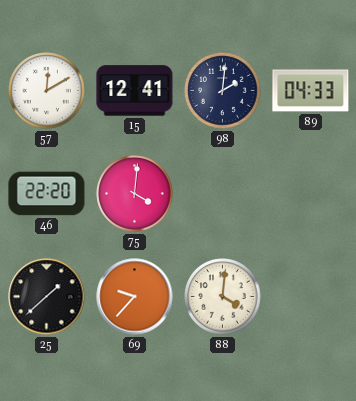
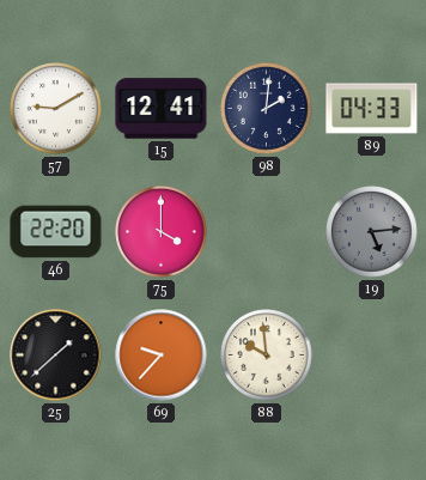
57: 12:10 -> 9:10
75: 4:01 -> 4:00
19: none -> 5:14
88: 4:01 -> 9:59
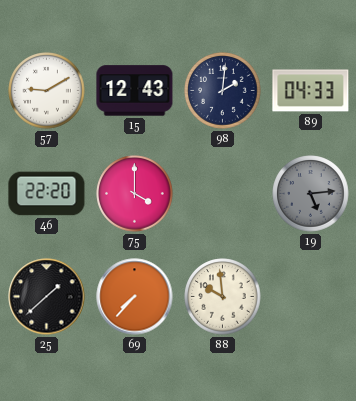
15: 12:41 -> 12:43
69: 9:37 -> 7:37
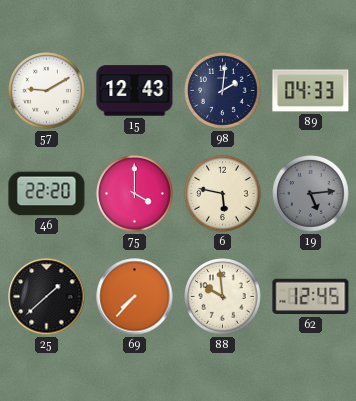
6: none -> 5:47
62: none -> 12:45
